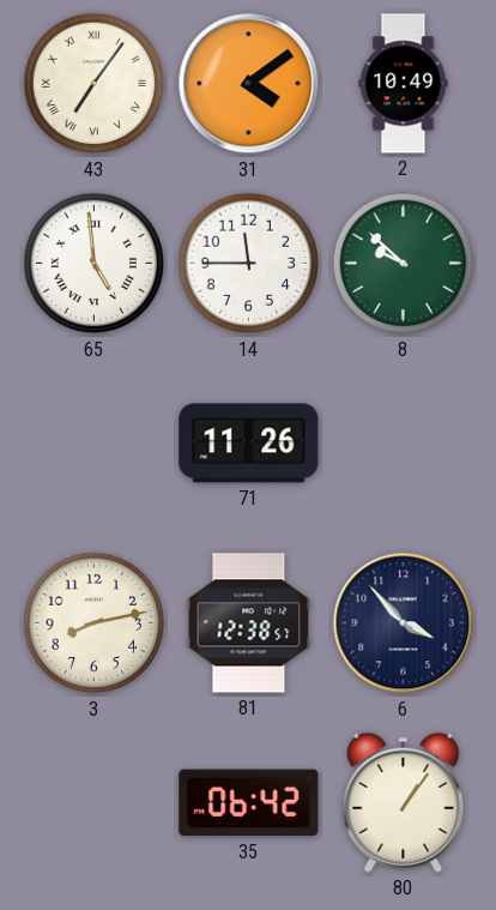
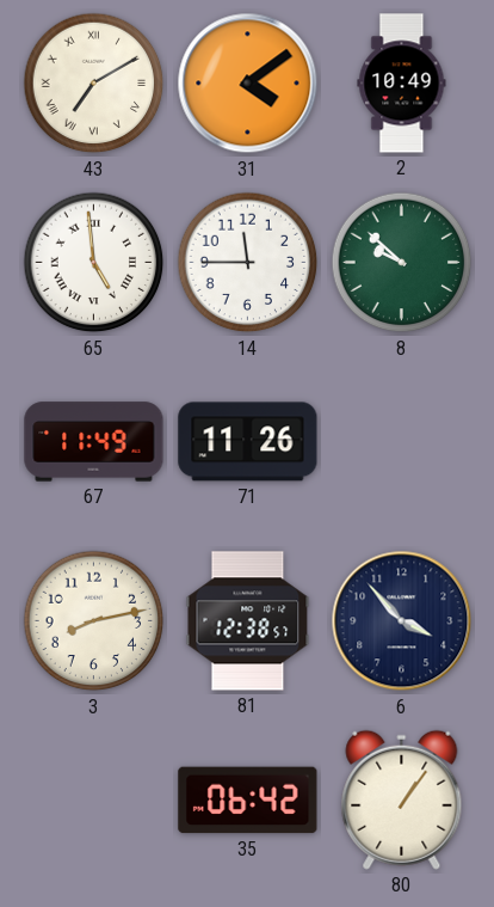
43: 7:06 -> 7:10
67: none -> 11:49
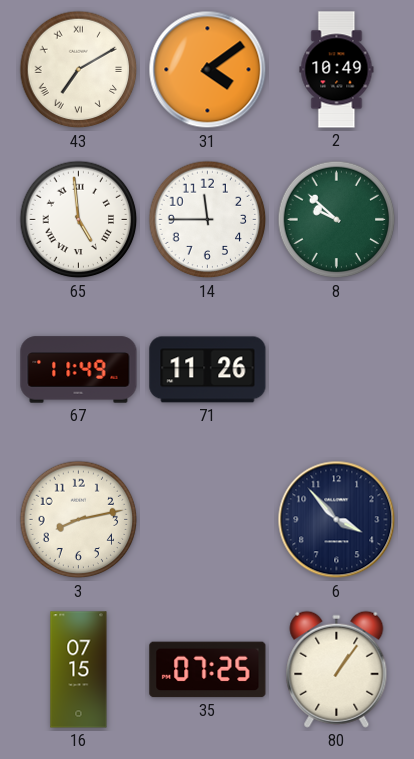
81: 12:38 -> none
16: none -> 07:15
35: 06:42 -> 07:25
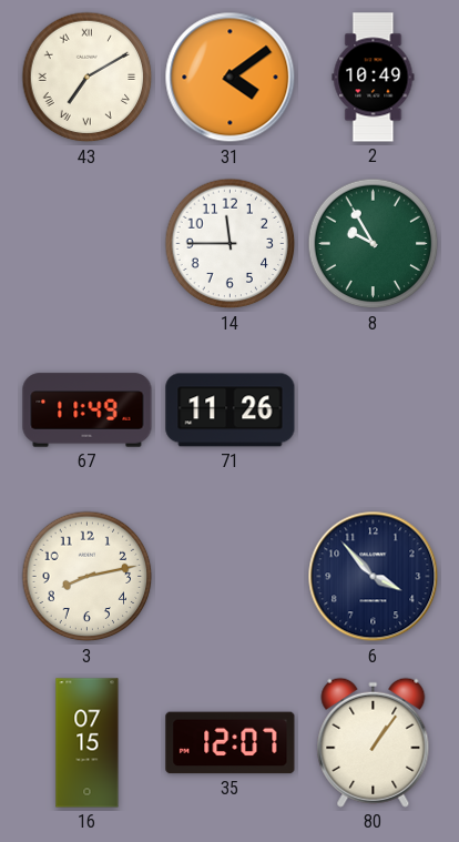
65: 4:59 -> none
8: 9:52 -> 9:55
35: 07:25 -> 12:07
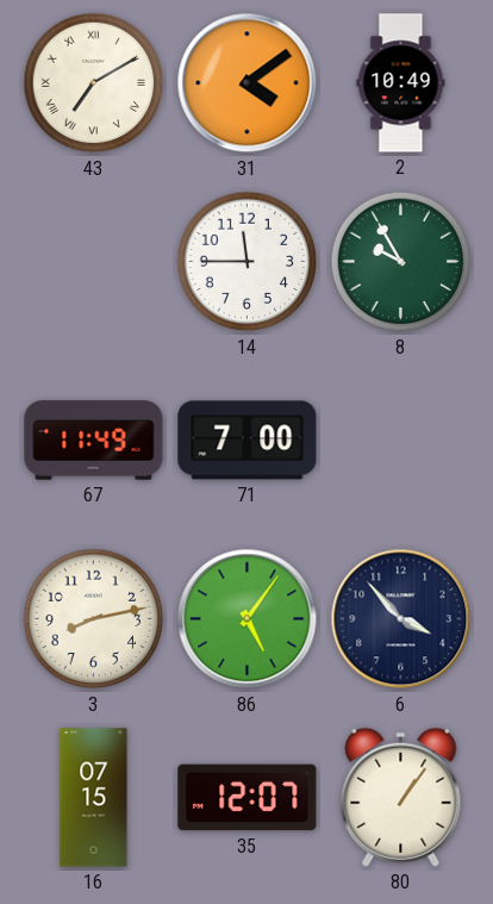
71: 11:26 -> 7:00
86: none -> 5:06
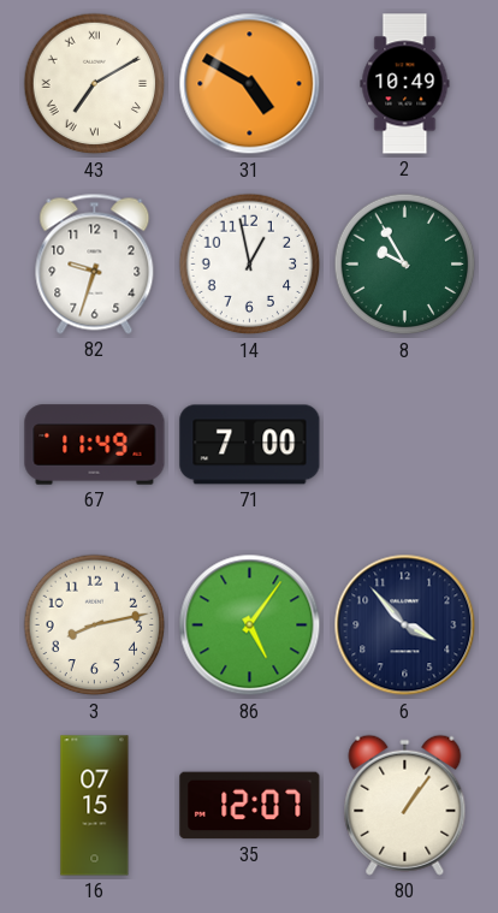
31: 4:09 -> 4:50
82: none -> 9:33
14: 11:45 -> 12:58
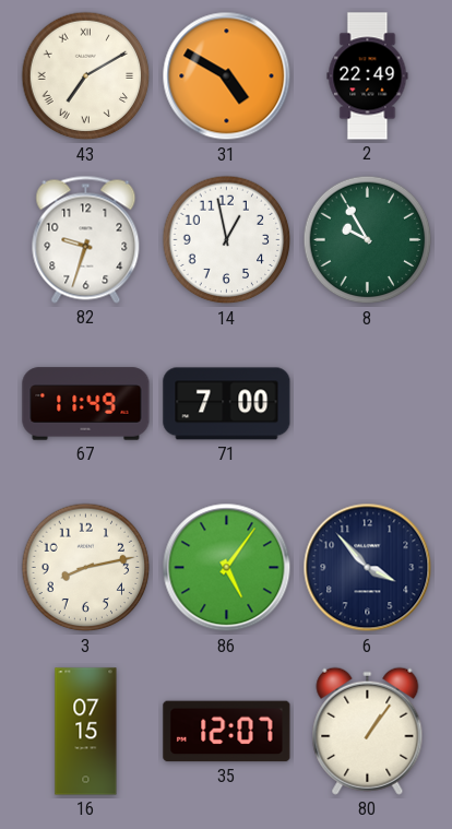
2: 10:49 -> 22:49
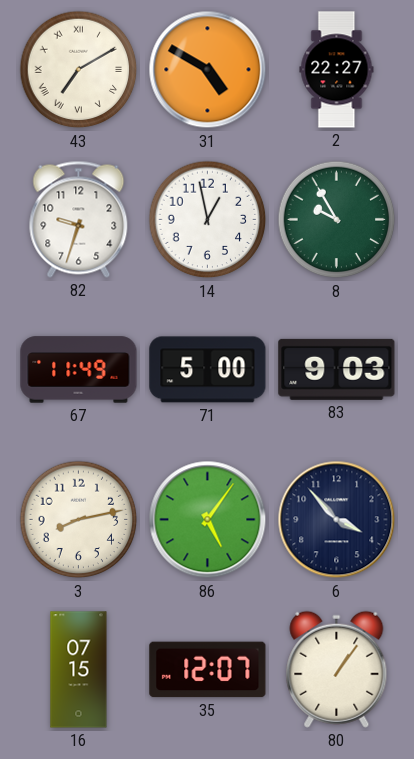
2: 22:49 -> 22:27
71: 7:00 -> 5:00
83: none -> 9:03
